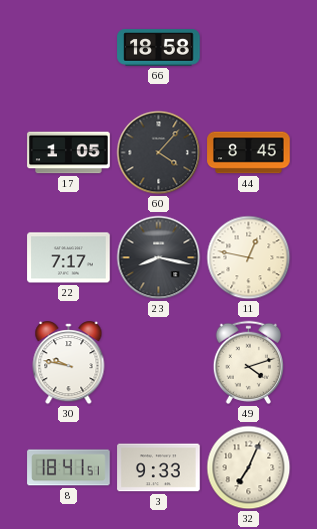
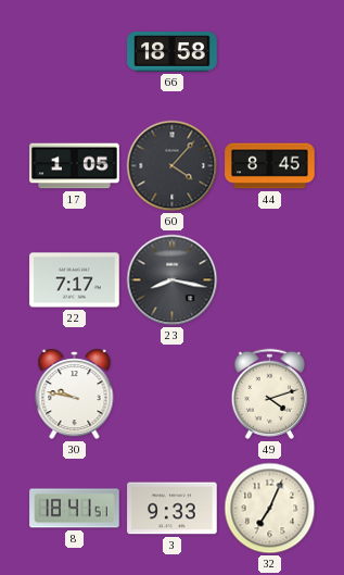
11: 12:47 -> none
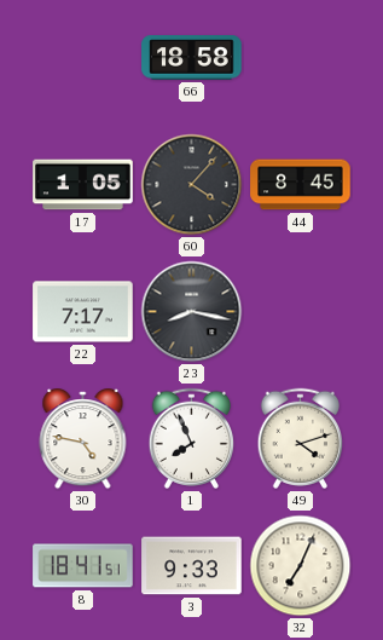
30: 9:47 -> 4:47
1: none -> 7:56
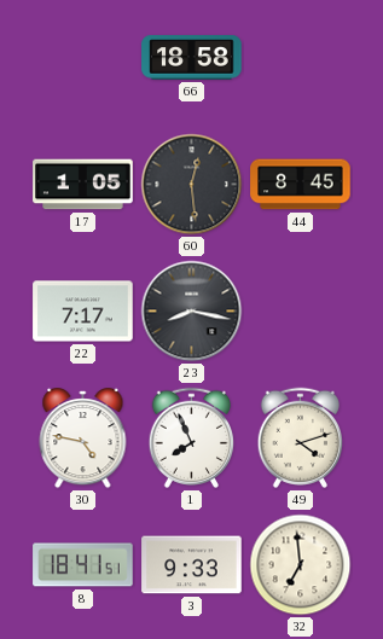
60: 4:07 -> 12:29
32: 7:04 -> 6:59
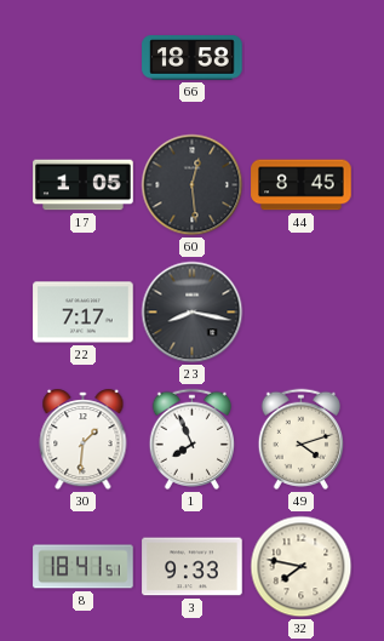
30: 4:47 -> 1:31
32: 6:59 -> 7:47
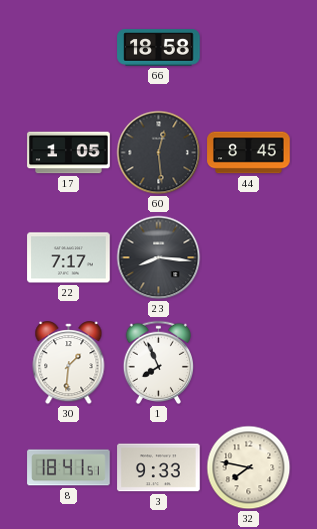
23: 8:17 -> 8:16
49: 4:12 -> none
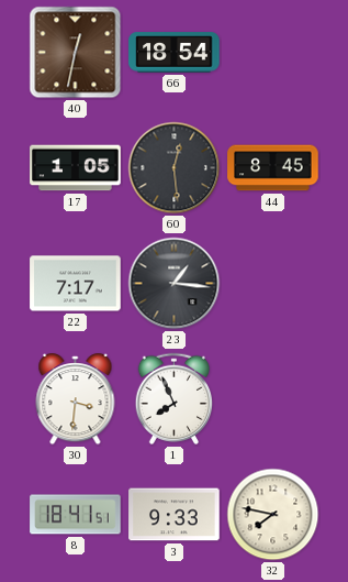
40: none -> 12:32
66: 18:58 -> 18:54
23: 8:16 -> 1:16
30: 1:31 -> 3:31
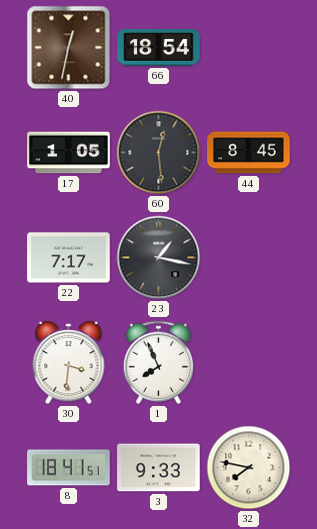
23: 1:16 -> 1:17
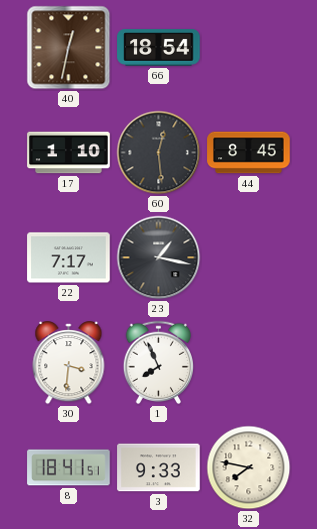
17: 1:05 -> 1:10
